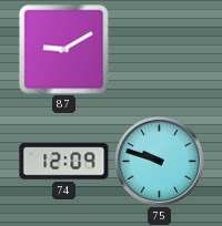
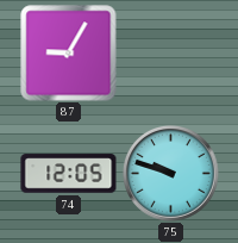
87: 9:10 -> 9:05
74: 12:09 -> 12:05
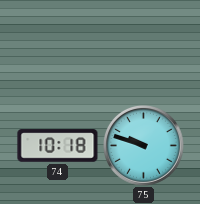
87: 9:05 -> none
74: 12:05 -> 10:18
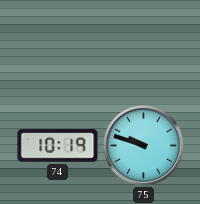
74: 10:18 -> 10:19
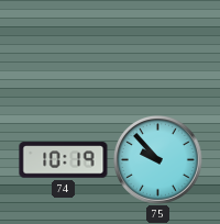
75: 9:48 -> 9:53
